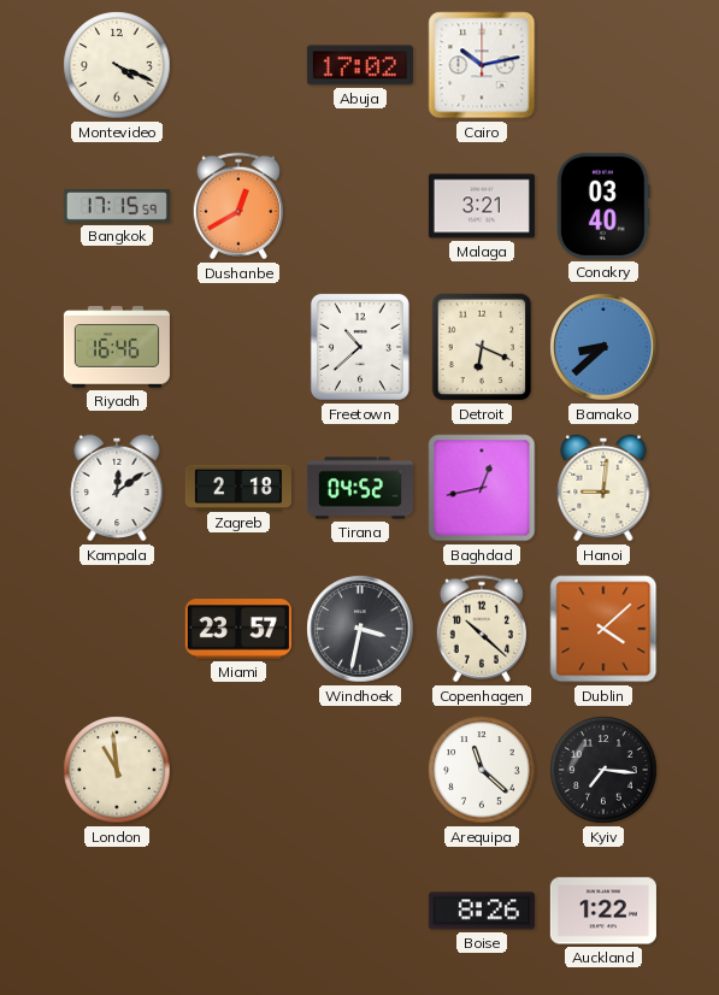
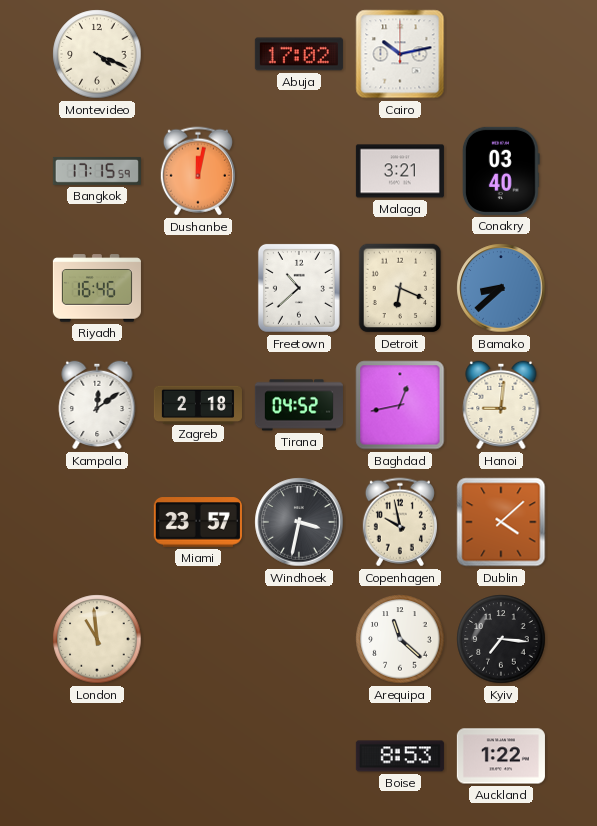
Dushanbe: 12:40 -> 12:02
Copenhagen: 10:22 -> 9:58
Boise: 8:26 -> 8:53
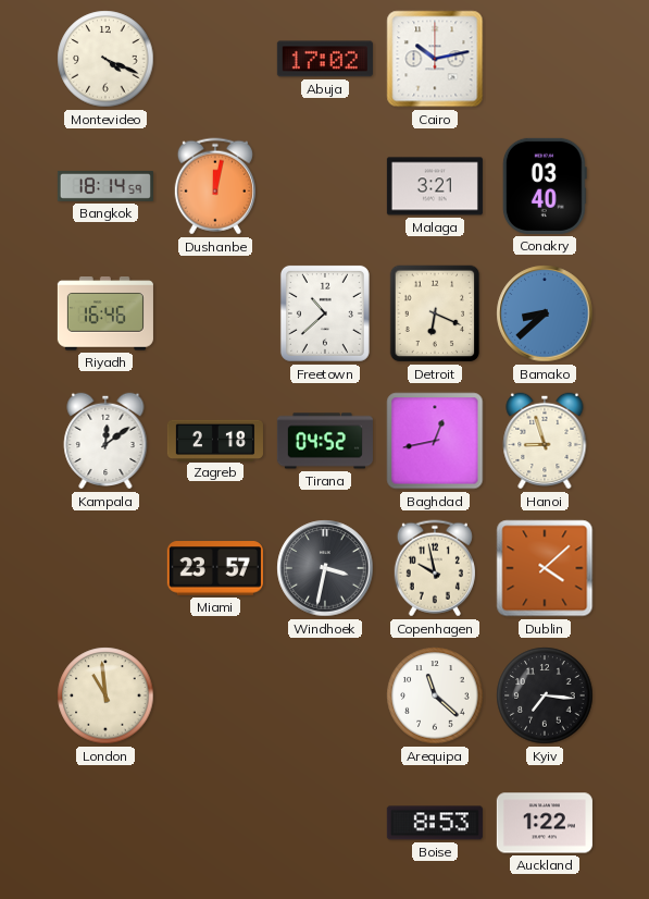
Bangkok: 17:15 -> 18:14
Hanoi: 9:01 -> 8:57
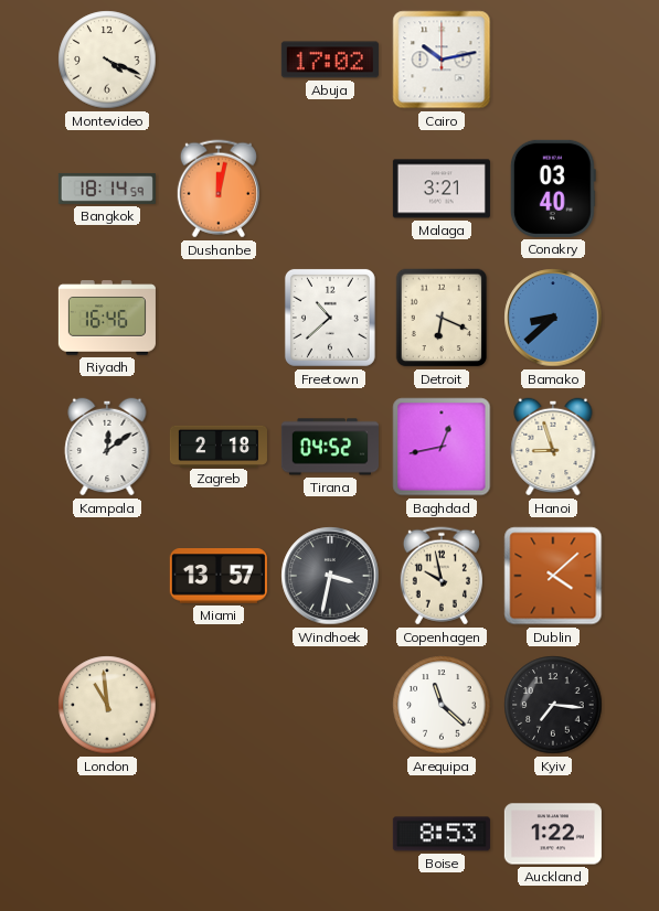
Miami: 23:57 -> 13:57
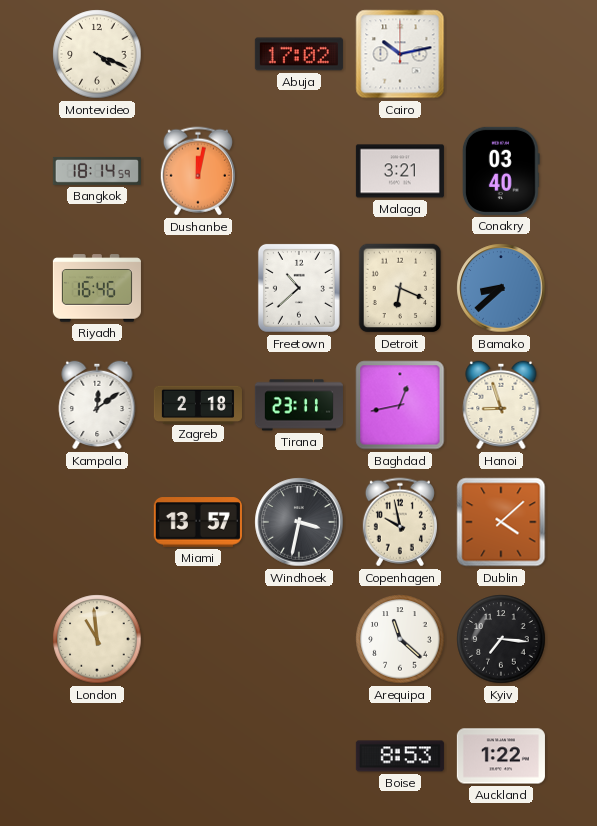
Tirana: 04:52 -> 23:11
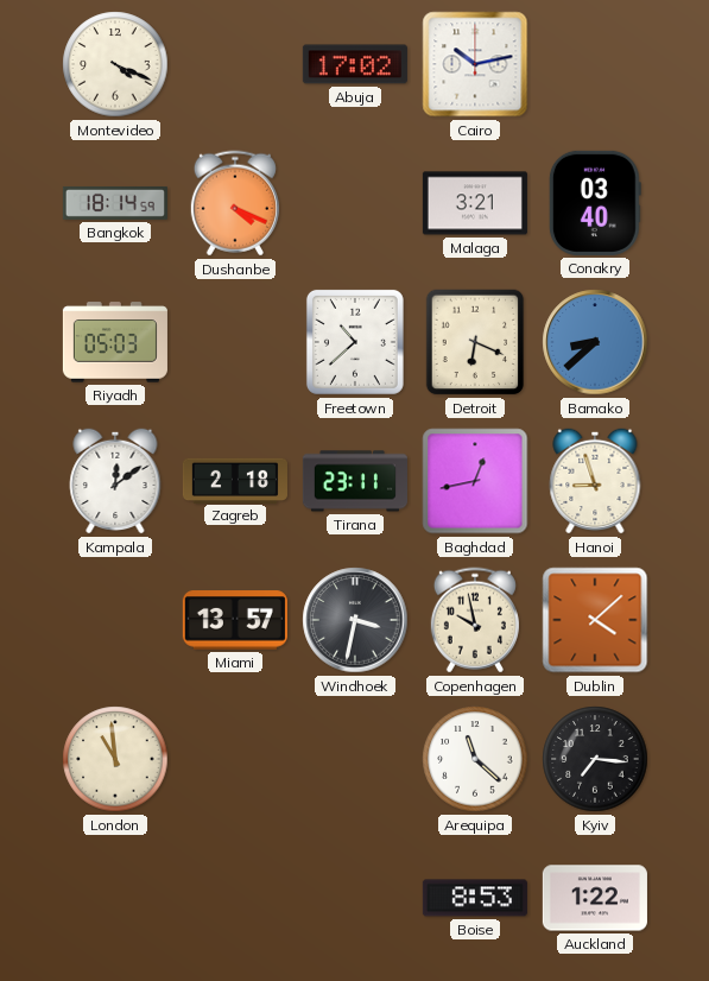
Dushanbe: 12:02 -> 4:19
Riyadh: 16:46 -> 05:03
